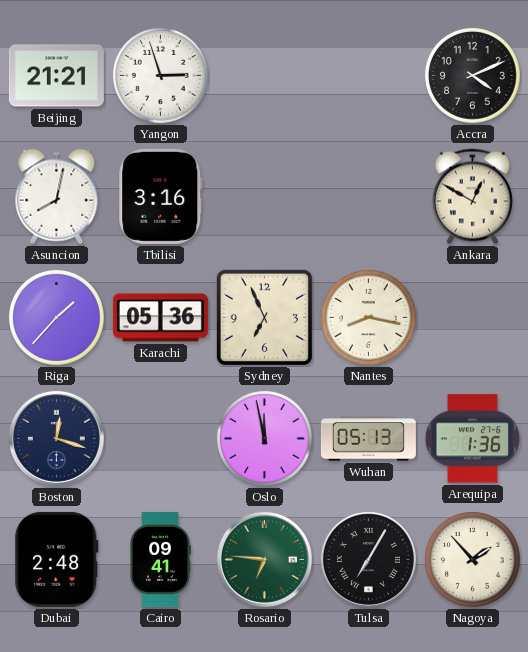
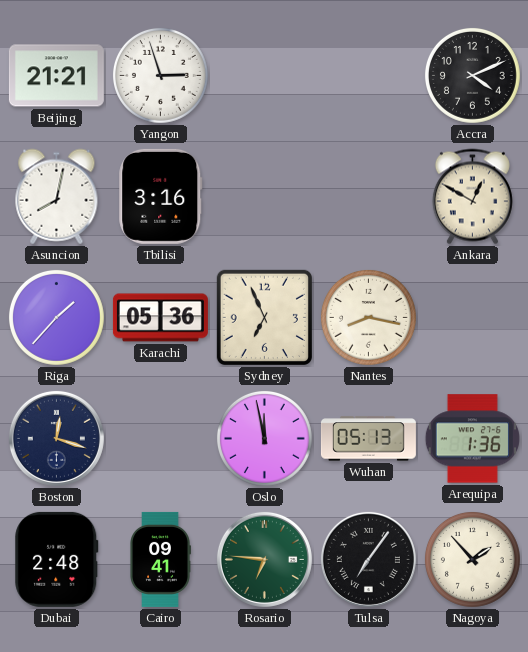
Tulsa: 7:05 -> 7:06
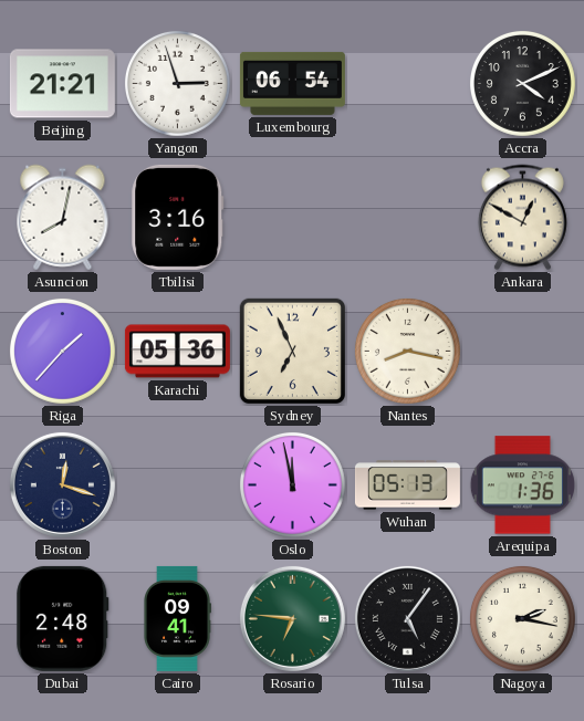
Luxembourg: none -> 06:54
Tulsa: 7:06 -> 5:06
Nagoya: 1:53 -> 2:17
